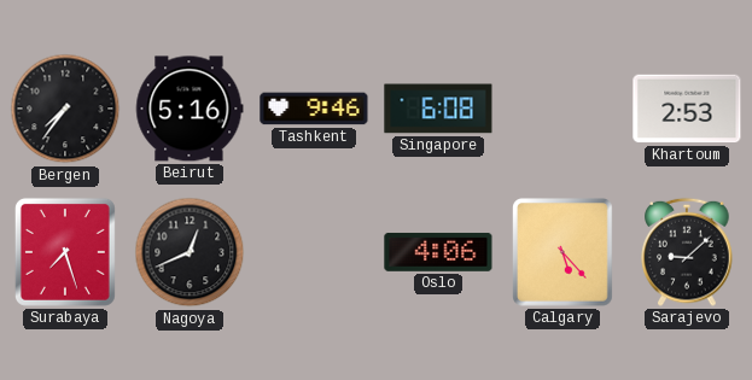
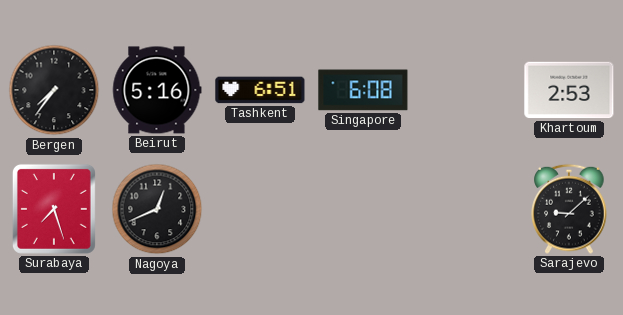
Tashkent: 9:46 -> 6:51
Oslo: 4:06 -> none
Calgary: 5:23 -> none
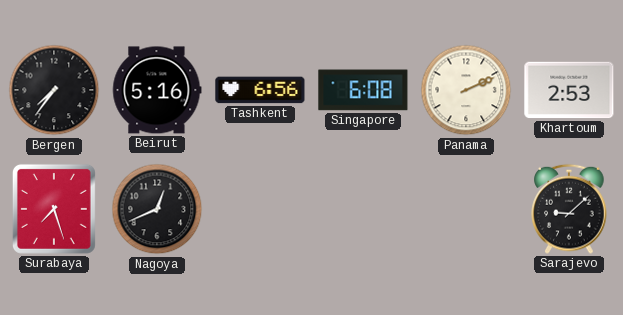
Tashkent: 6:51 -> 6:56
Panama: none -> 2:11
